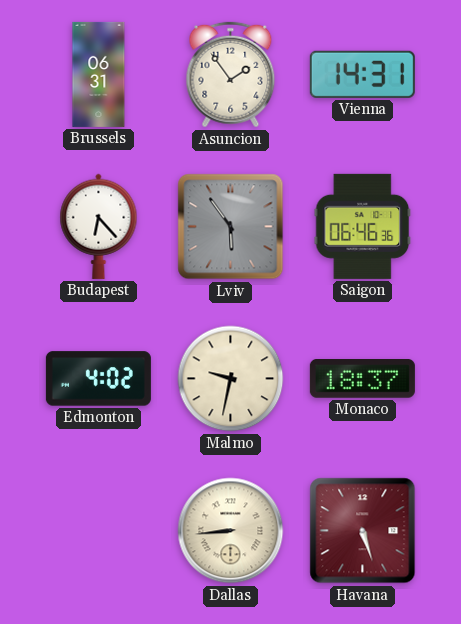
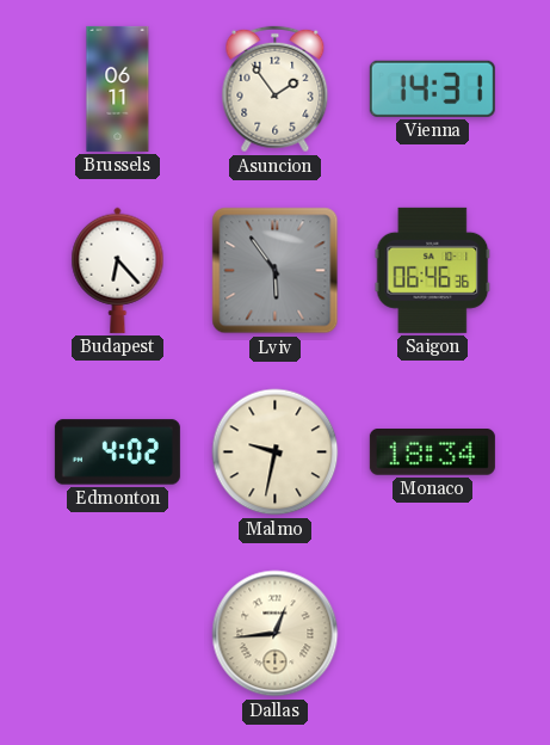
Brussels: 06:31 -> 06:11
Monaco: 18:37 -> 18:34
Dallas: 8:44 -> 12:44
Havana: 5:27 -> none
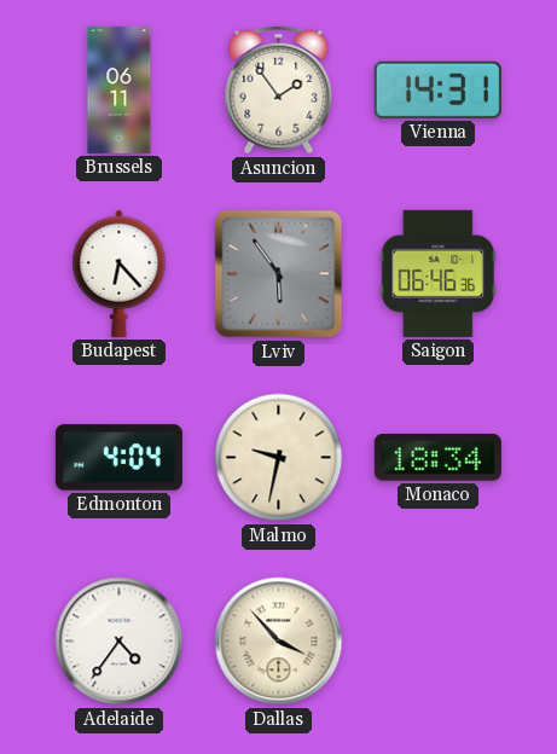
Edmonton: 4:02 -> 4:04
Adelaide: none -> 4:36
Dallas: 12:44 -> 3:53
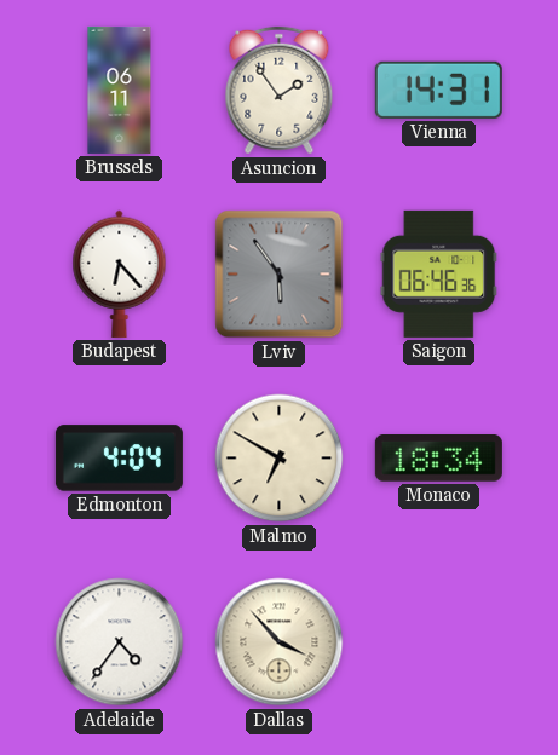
Malmo: 9:32 -> 6:50
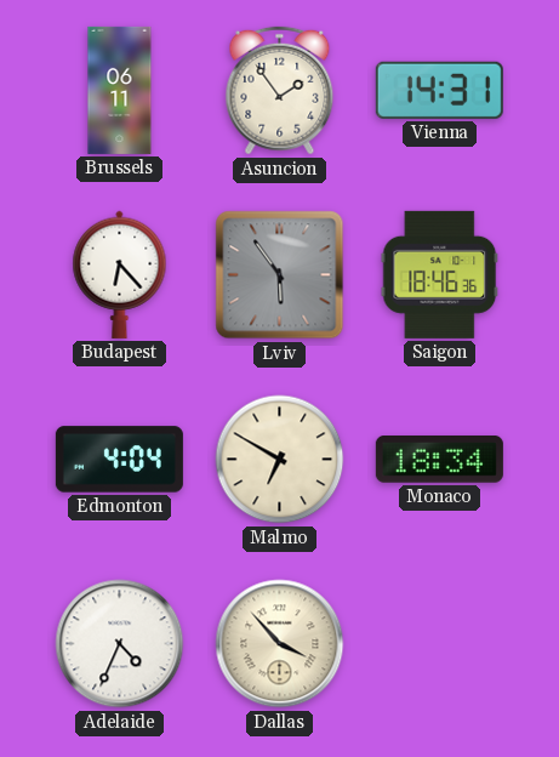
Saigon: 06:46 -> 18:46
Adelaide: 4:36 -> 4:34
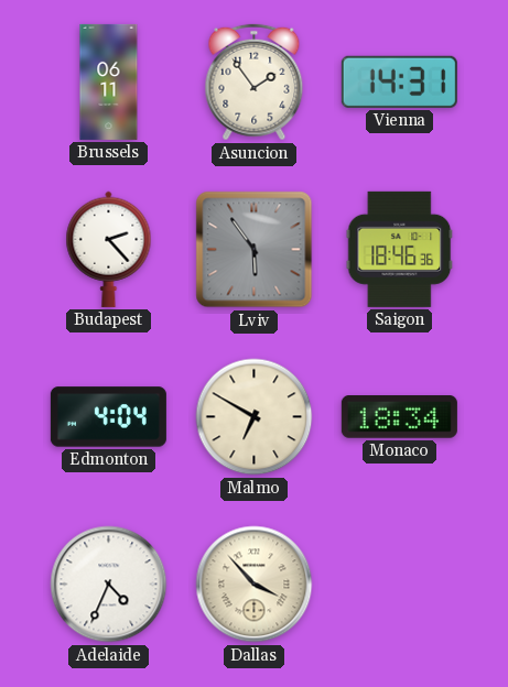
Budapest: 6:23 -> 2:23
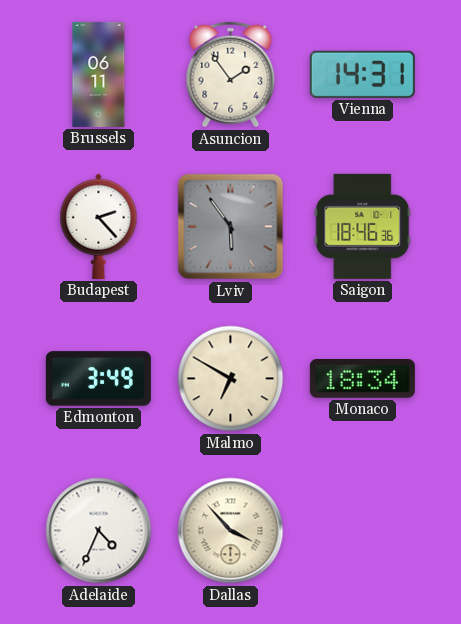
Edmonton: 4:04 -> 3:49
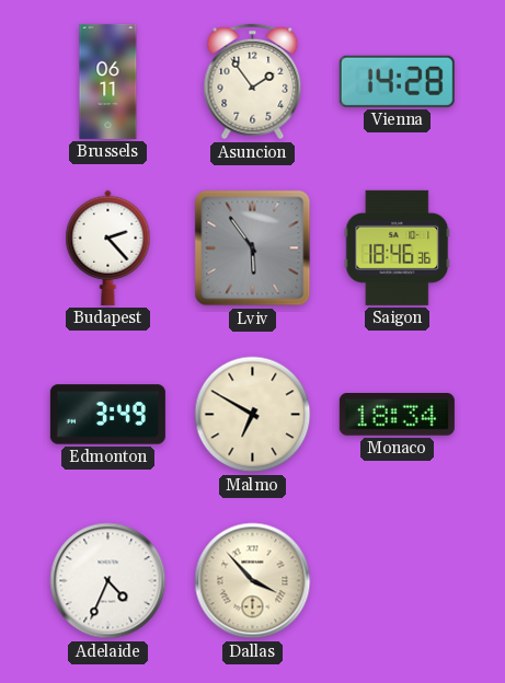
Vienna: 14:31 -> 14:28
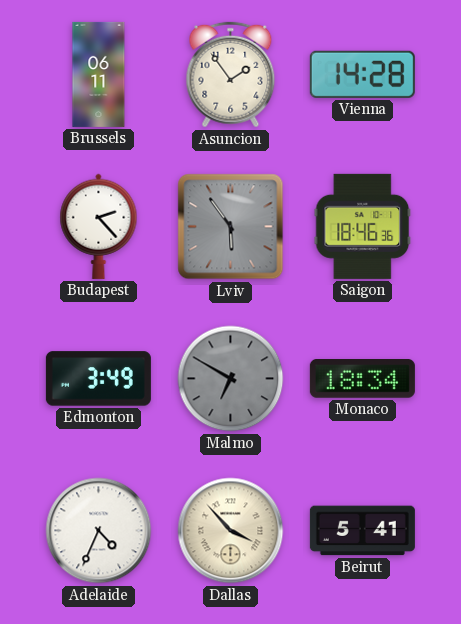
Malmo dial: cream -> grey
Beirut: none -> 5:41
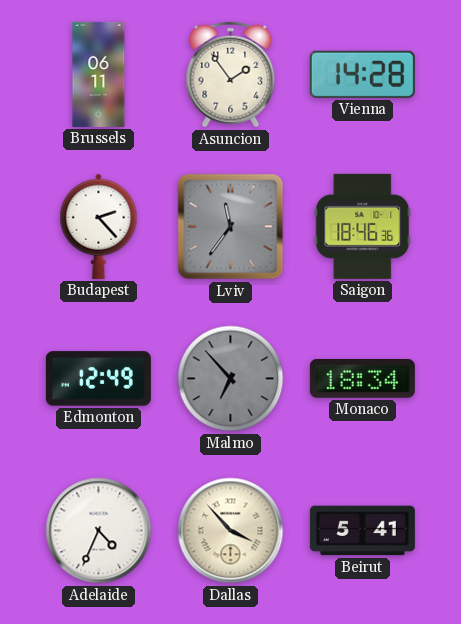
Lviv: 5:54 -> 11:36
Edmonton: 3:49 -> 12:49
Malmo: 6:50 -> 6:53
